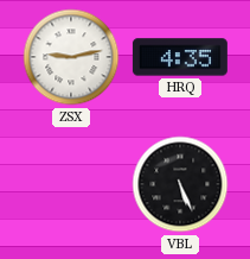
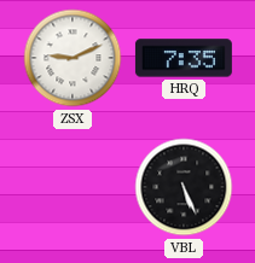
ZSX: 9:13 -> 9:11
HRQ: 4:35 -> 7:35
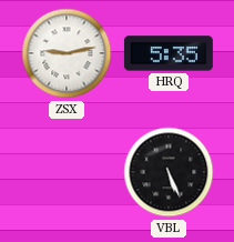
ZSX: 9:11 -> 9:13
HRQ: 7:35 -> 5:35
